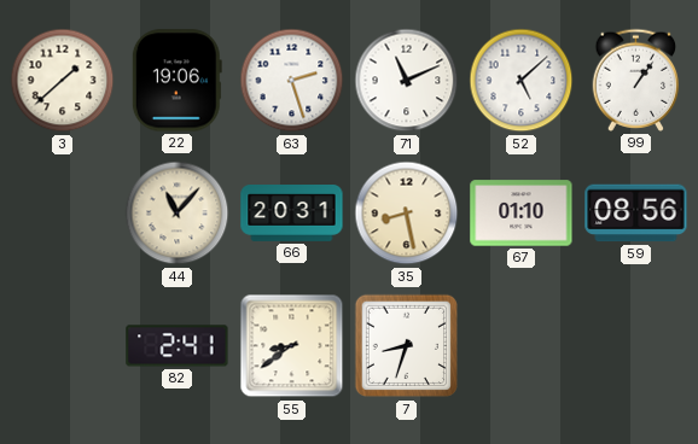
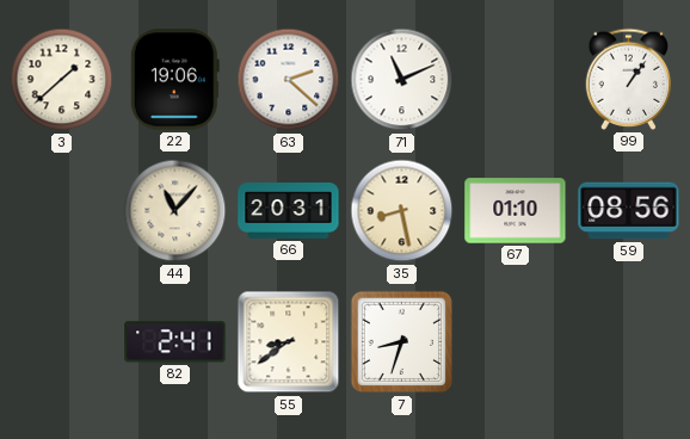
63: 2:27 -> 2:22
52: 5:08 -> none
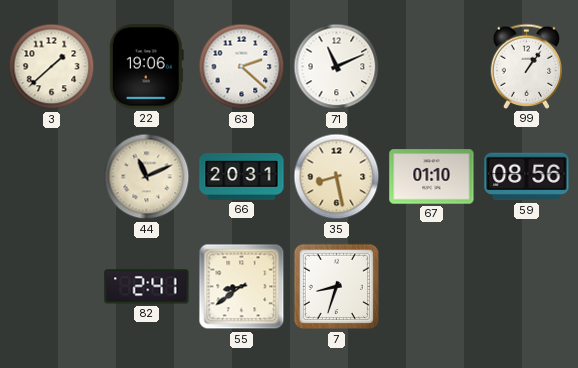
44: 11:07 -> 11:11
